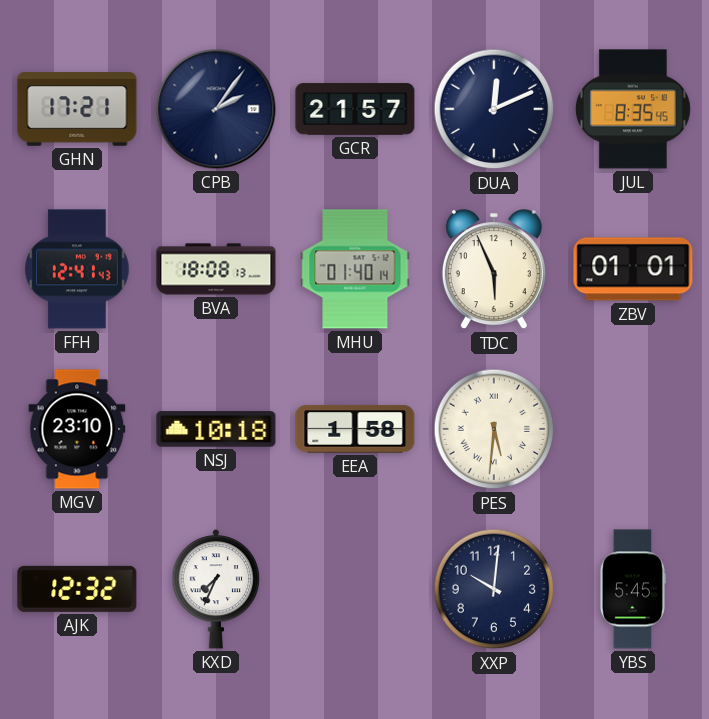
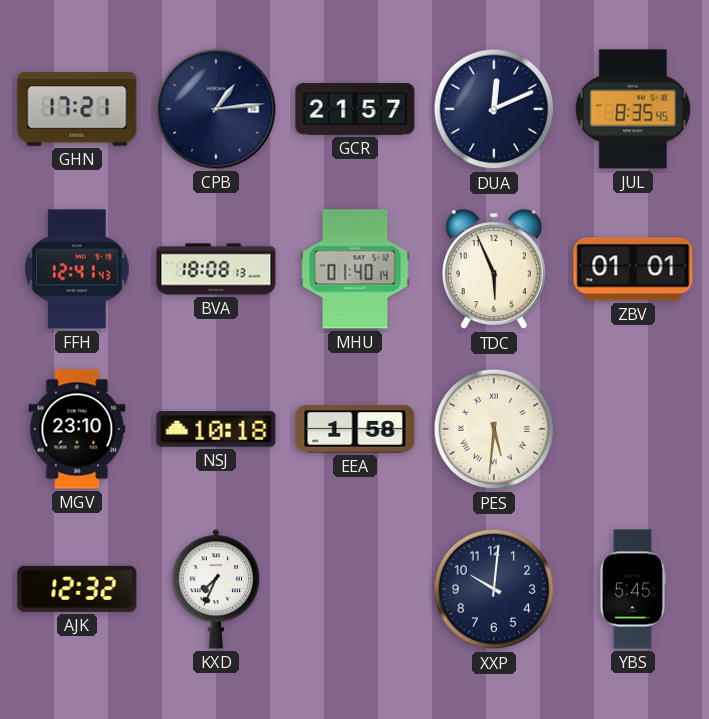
CPB: 2:06 -> 1:14
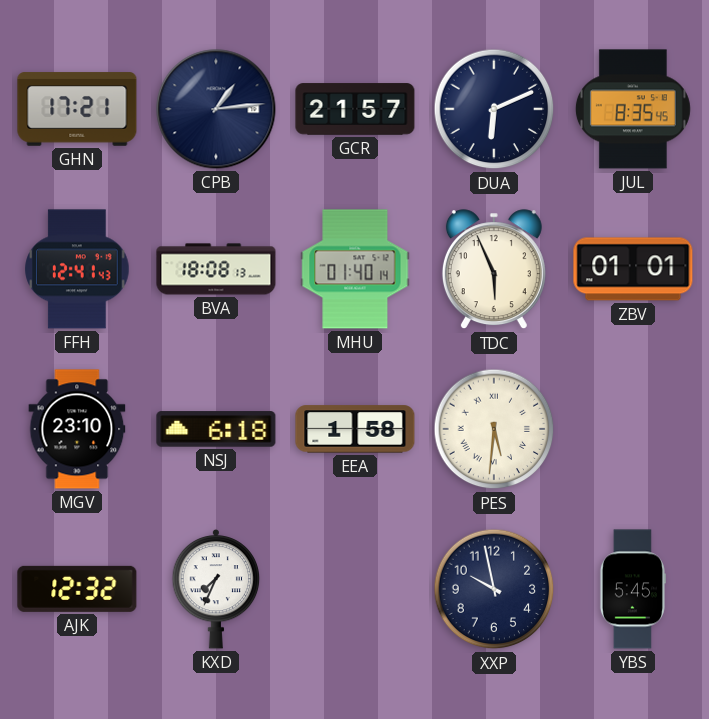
DUA: 12:11 -> 6:11
NSJ: 10:18 -> 6:18
XXP: 10:01 -> 9:58
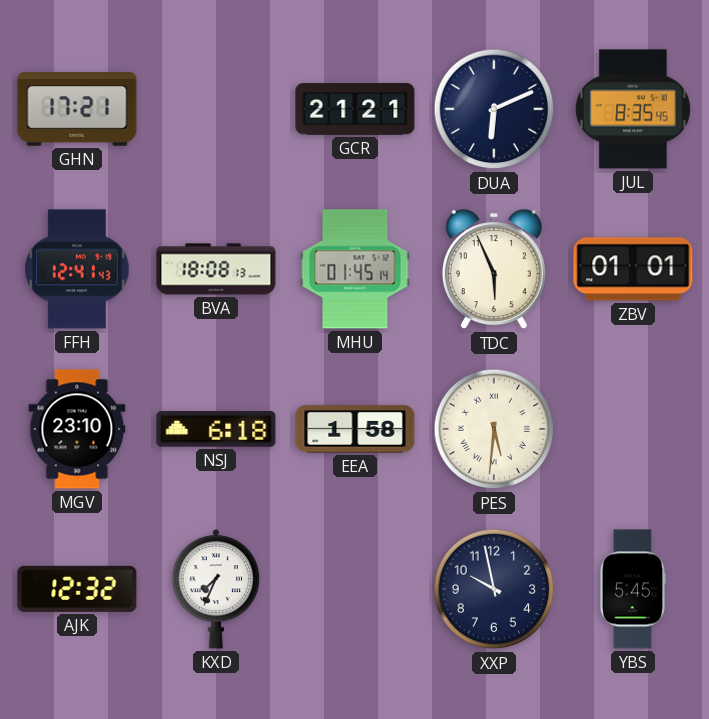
CPB: 1:14 -> none
GCR: 21:57 -> 21:21
MHU: 01:40 -> 01:45
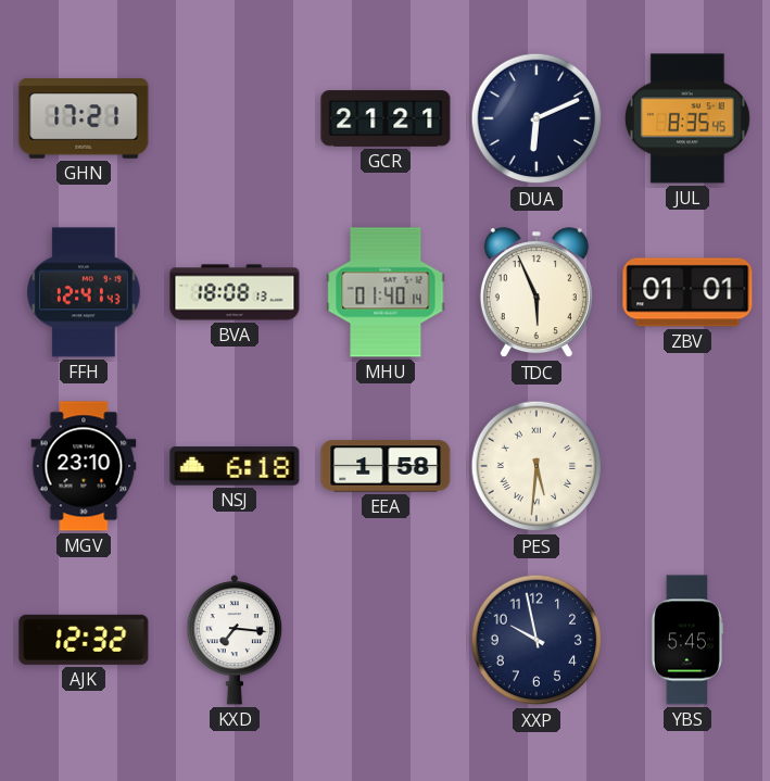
MHU: 01:45 -> 01:40
KXD: 7:34 -> 7:16
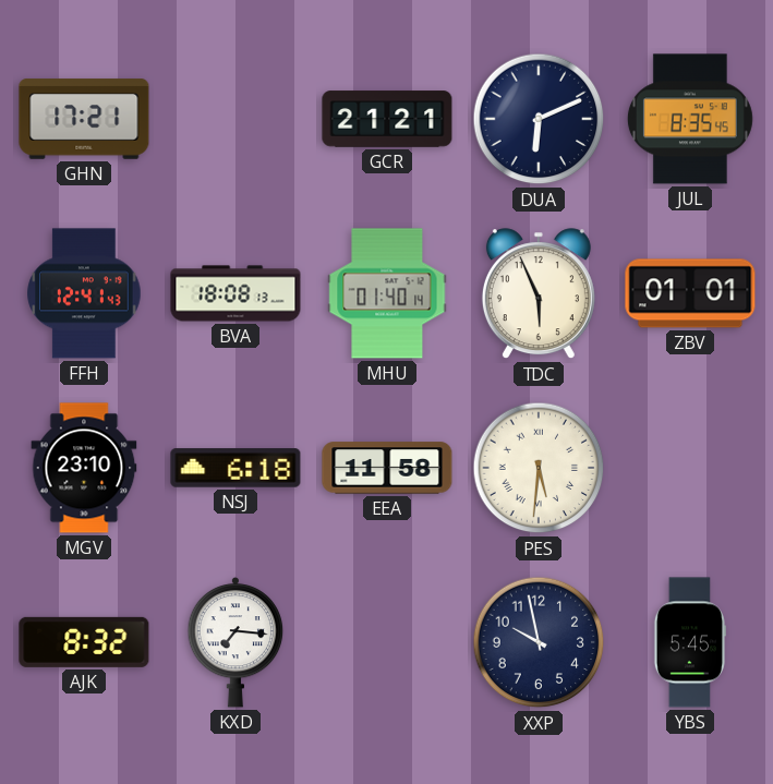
EEA: 1:58 -> 11:58
AJK: 12:32 -> 8:32
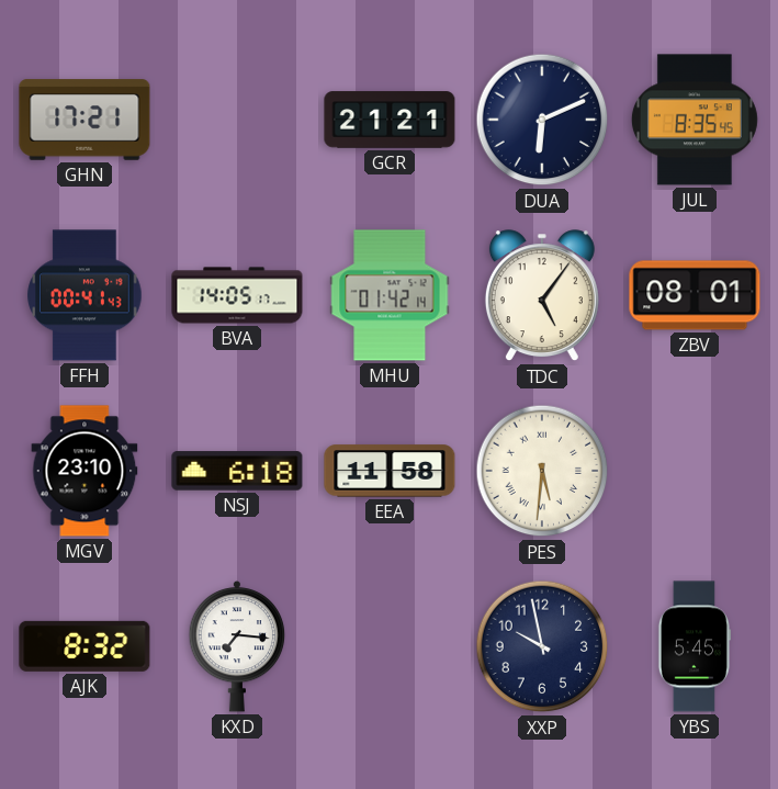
FFH: 12:41 -> 00:41
BVA: 18:08 -> 14:05
MHU: 01:40 -> 01:42
TDC: 5:56 -> 5:06
ZBV: 01:01 -> 08:01
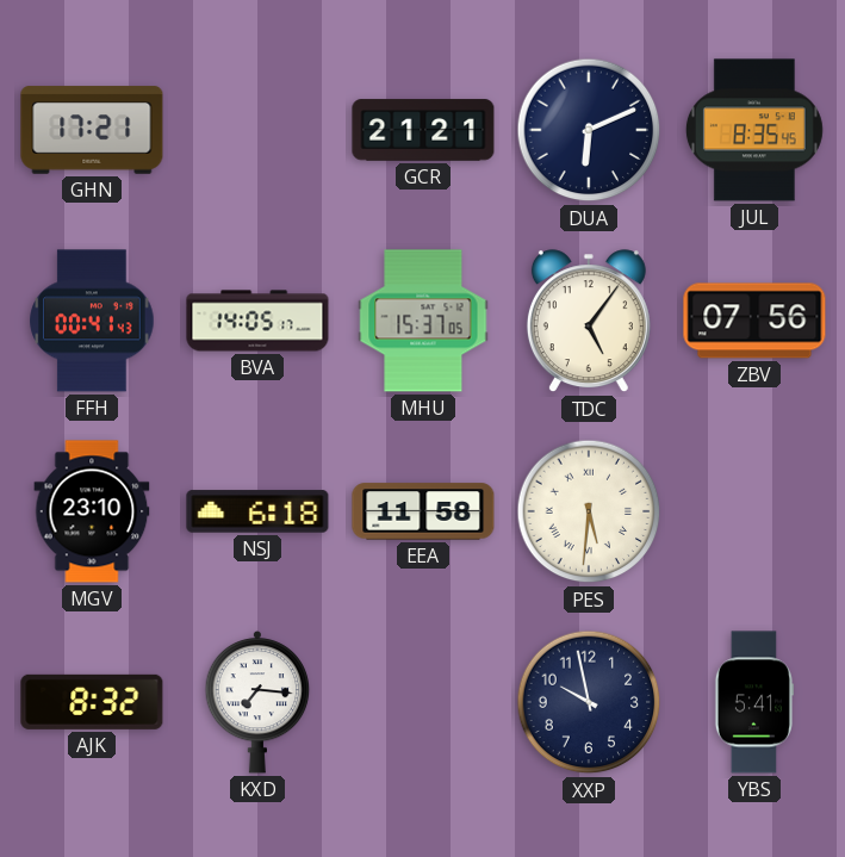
MHU: 01:42 -> 15:37
ZBV: 08:01 -> 07:56
YBS: 5:45 -> 5:41
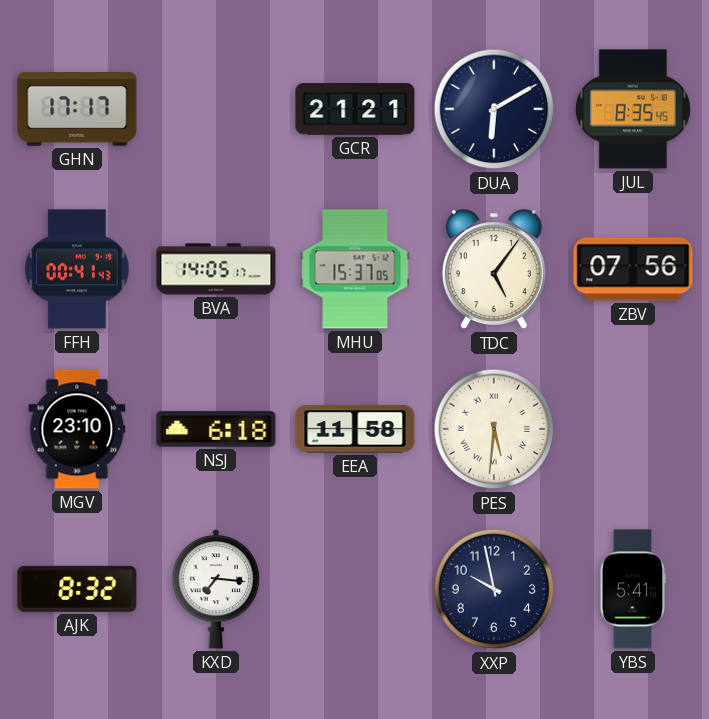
GHN: 17:21 -> 17:17
DUA: 6:11 -> 6:10
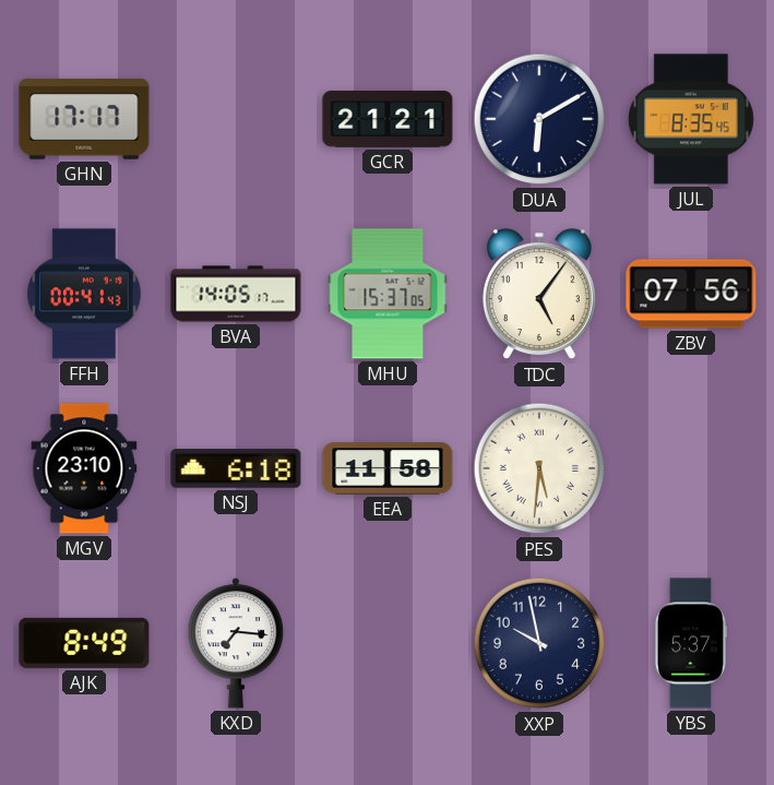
AJK: 8:32 -> 8:49
YBS: 5:41 -> 5:37
